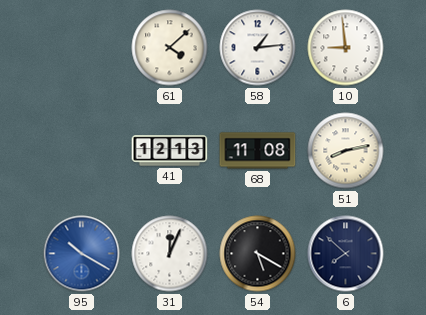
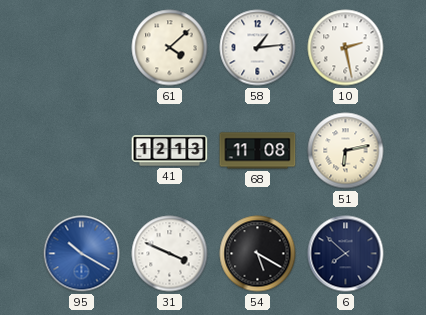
10: 8:59 -> 2:28
51: 8:13 -> 6:13
31: 12:04 -> 3:49
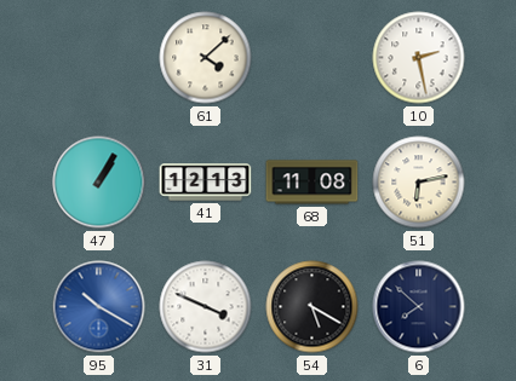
58: 1:14 -> none
47: none -> 1:05
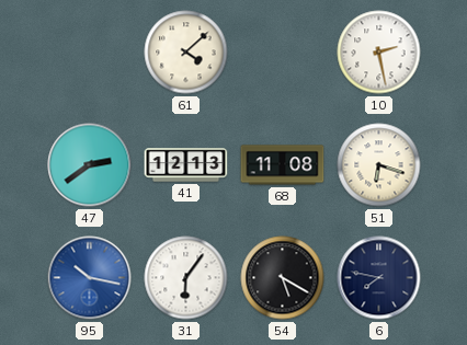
47: 1:05 -> 2:39
51: 6:13 -> 6:18
95: 10:20 -> 10:17
31: 3:49 -> 6:06
6: 7:52 -> 7:47
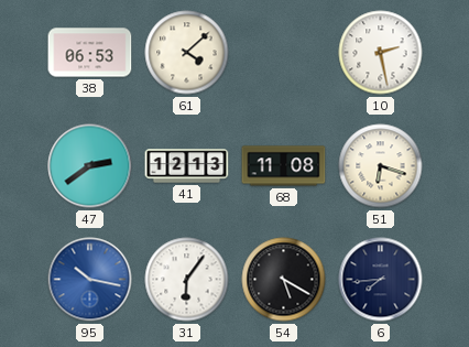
38: none -> 06:53
6: 7:47 -> 7:44
